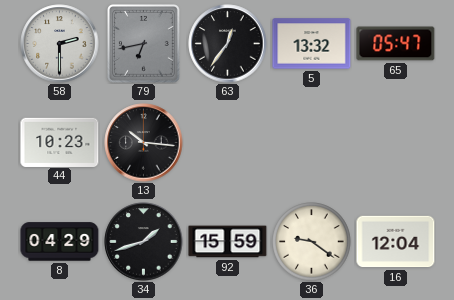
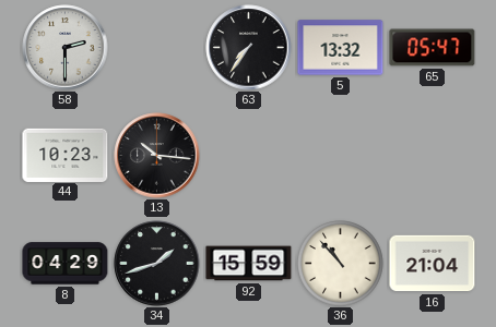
79: 6:43 -> none
63: 12:36 -> 7:36
36: 9:21 -> 10:53
16: 12:04 -> 21:04
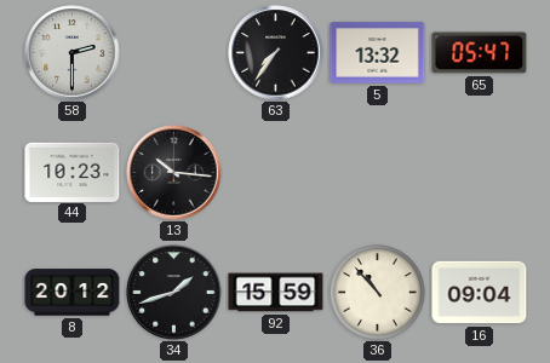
8: 04:29 -> 20:12
16: 21:04 -> 09:04
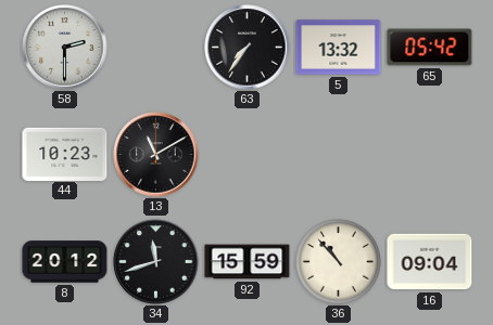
65: 05:47 -> 05:42
13: 10:16 -> 11:10
34: 1:42 -> 11:42
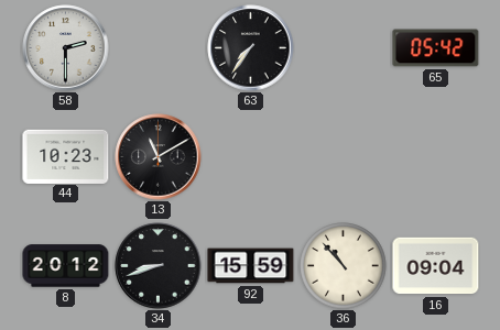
5: 13:32 -> none
34: 11:42 -> 8:42
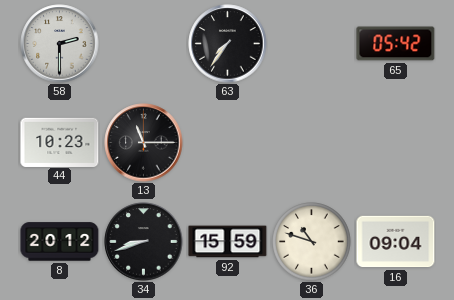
13: 11:10 -> 11:15
36: 10:53 -> 10:48
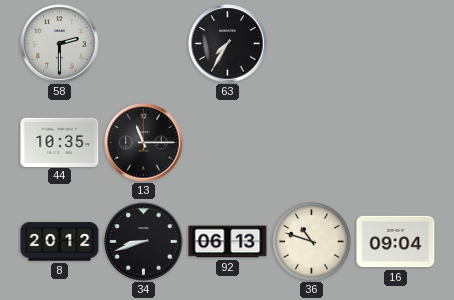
63: 7:36 -> 7:35
65: 05:42 -> none
44: 10:23 -> 10:35
92: 15:59 -> 06:13
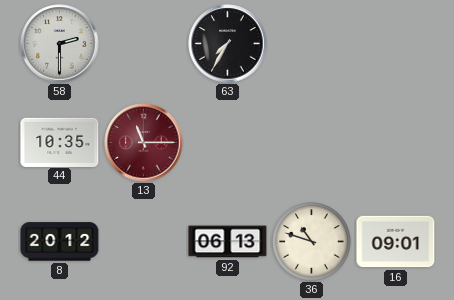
13 dial: black -> burgundy
34: 8:42 -> none
16: 09:04 -> 09:01
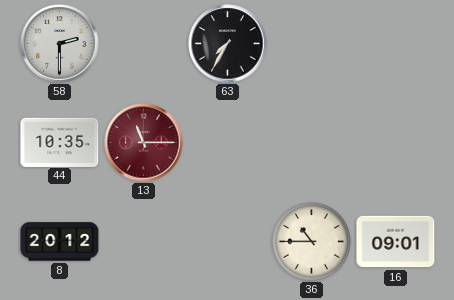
92: 06:13 -> none
36: 10:48 -> 10:45
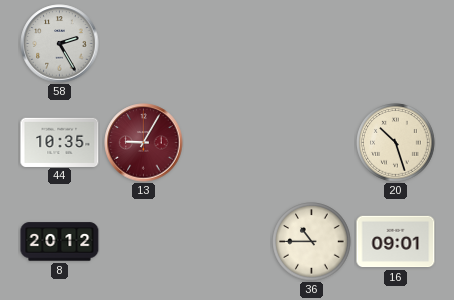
58: 2:30 -> 2:25
63: 7:35 -> none
13: 11:15 -> 9:05
20: none -> 10:27
